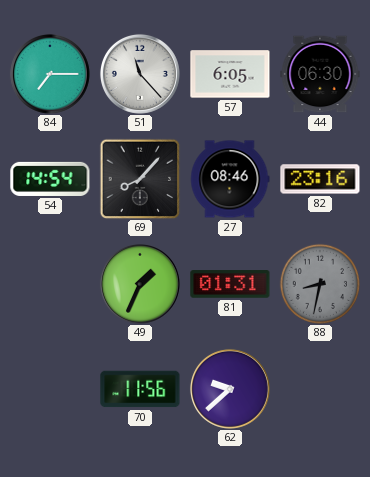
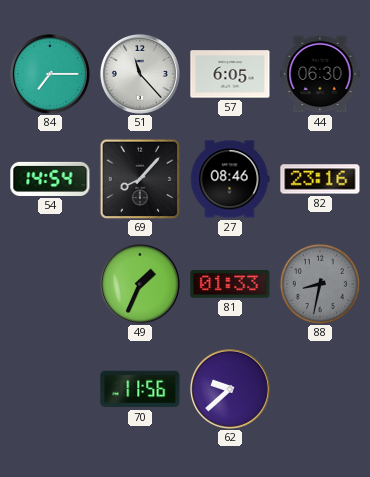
81: 01:31 -> 01:33
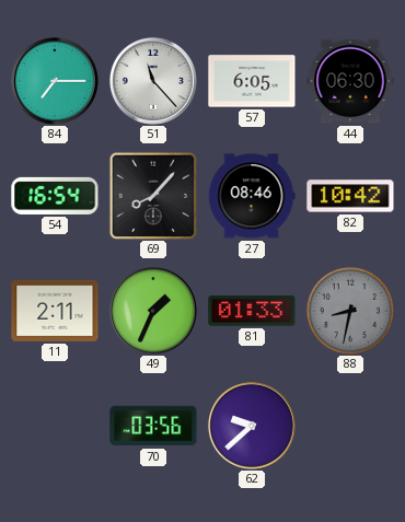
54: 14:54 -> 16:54
82: 23:16 -> 10:42
11: none -> 2:11
70: 11:56 -> 03:56
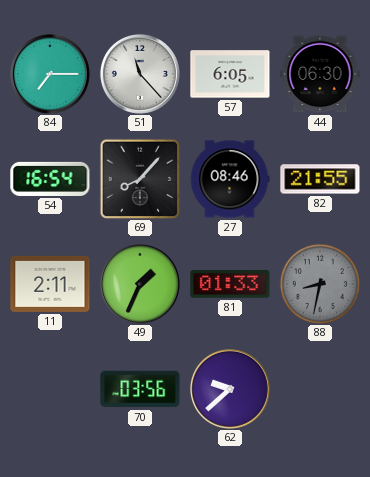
82: 10:42 -> 21:55
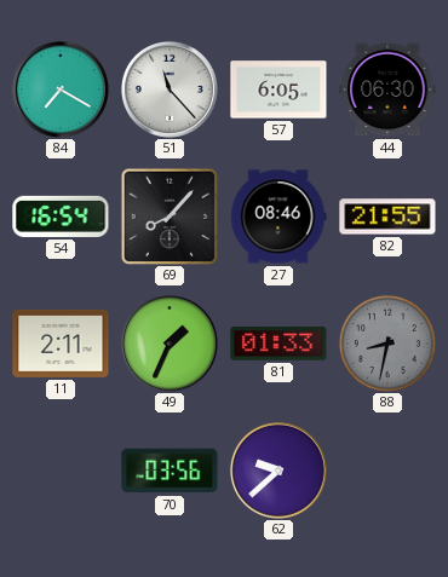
84: 7:15 -> 7:20
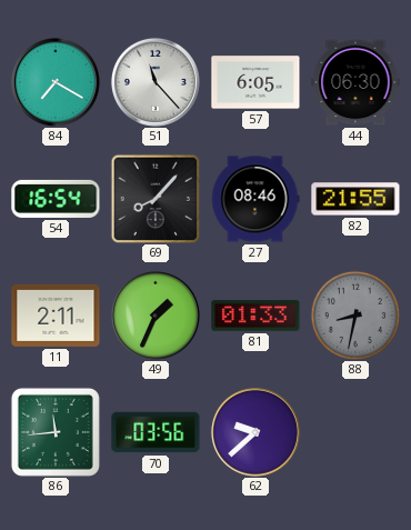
86: none -> 11:44
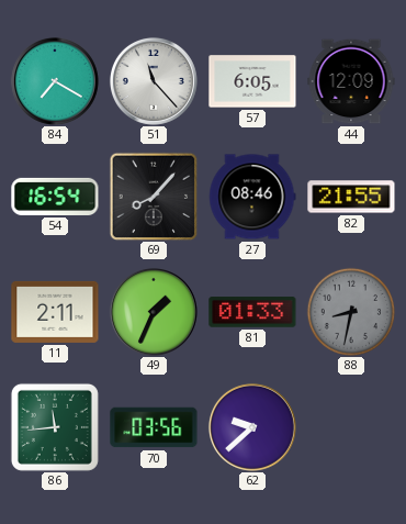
44: 06:30 -> 12:09
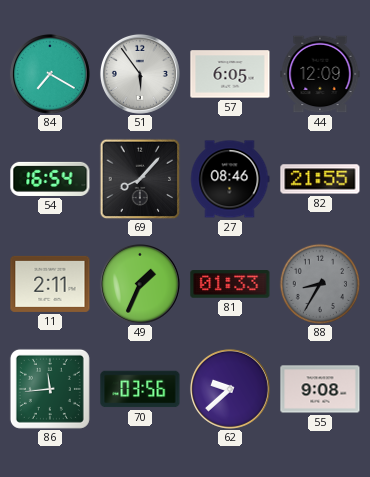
51: 11:23 -> 5:54
88: 8:32 -> 8:35
55: none -> 9:08
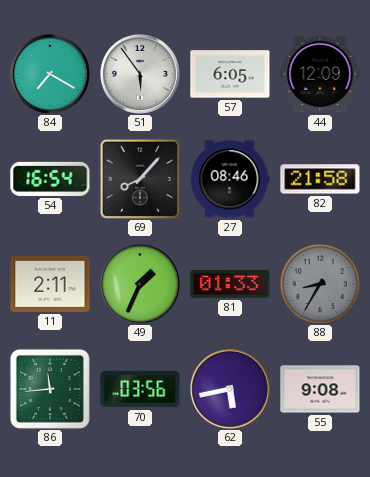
82: 21:55 -> 21:58
62: 9:38 -> 5:43
